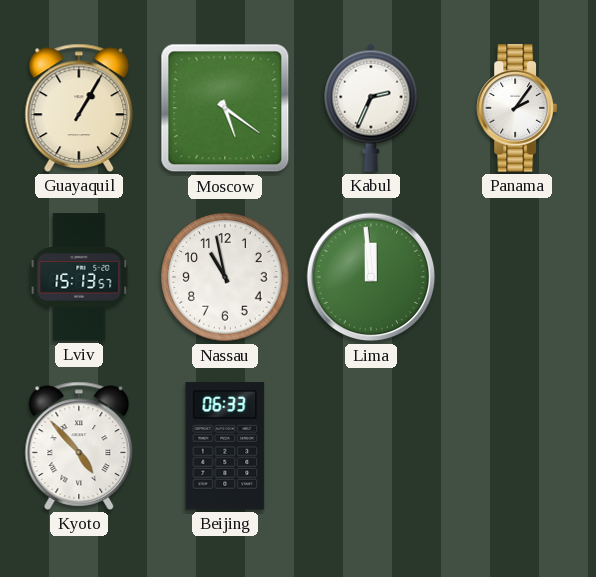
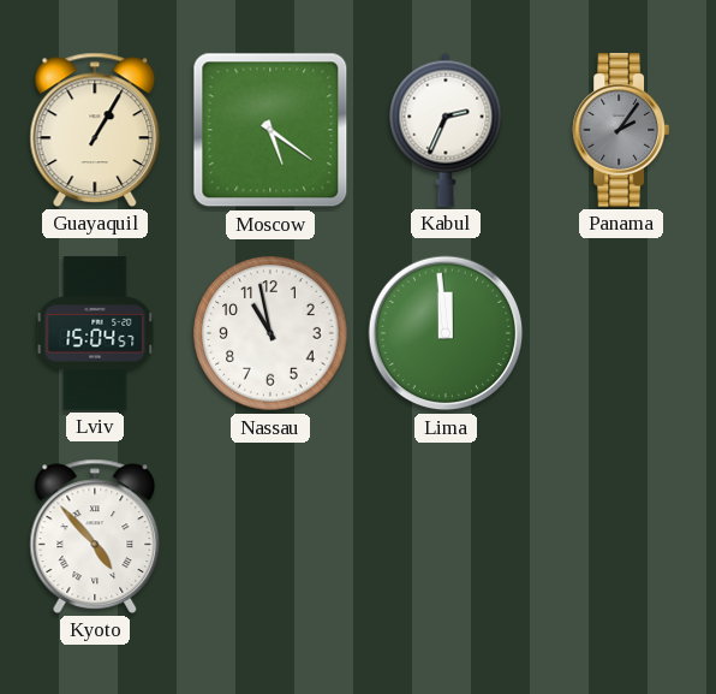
Panama dial: white -> grey
Lviv: 15:13 -> 15:04
Beijing: 06:33 -> none
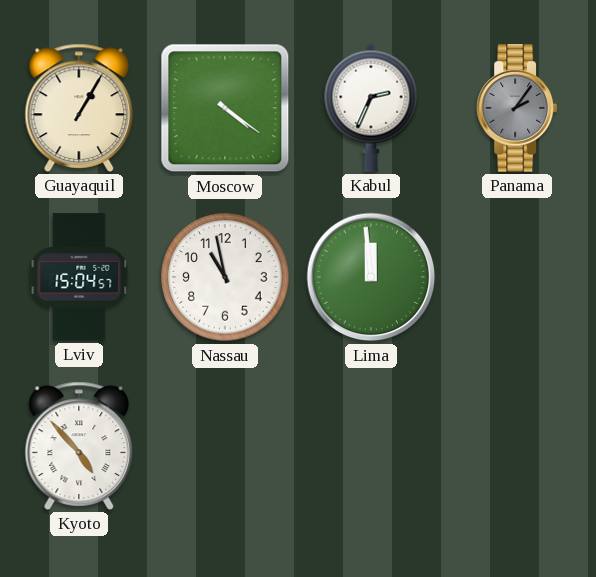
Moscow: 5:21 -> 4:21
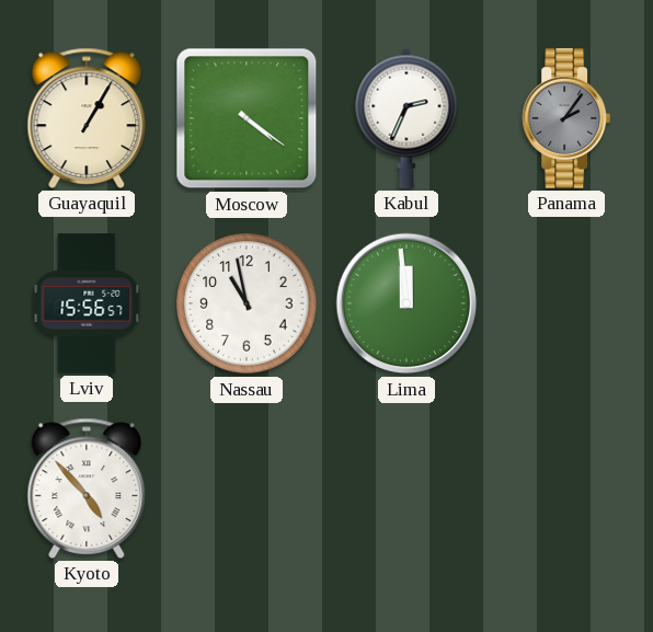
Lviv: 15:04 -> 15:56
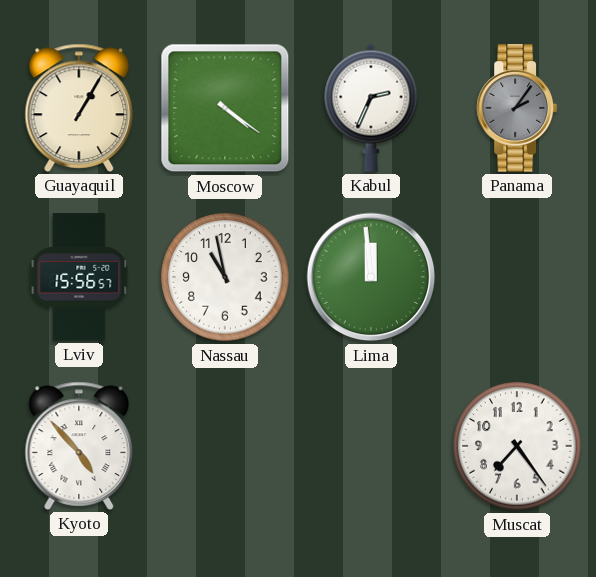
Muscat: none -> 7:24
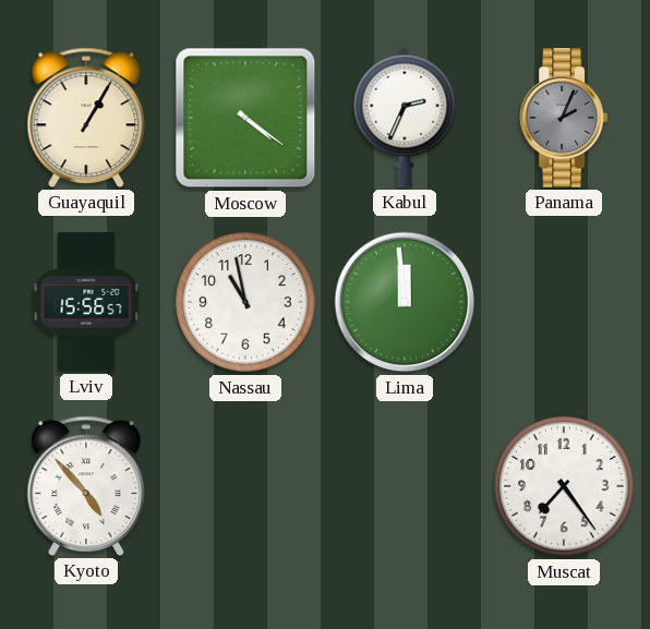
Panama: 2:06 -> 2:04
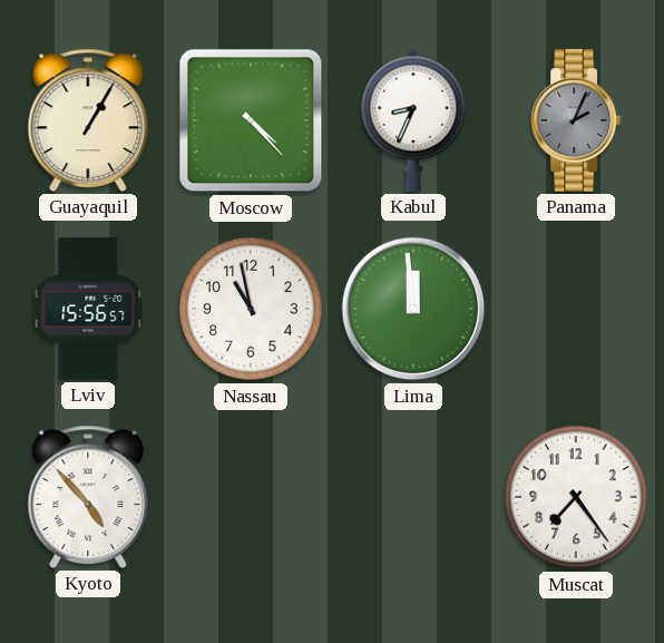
Moscow: 4:21 -> 4:23
Kabul: 2:34 -> 8:34
